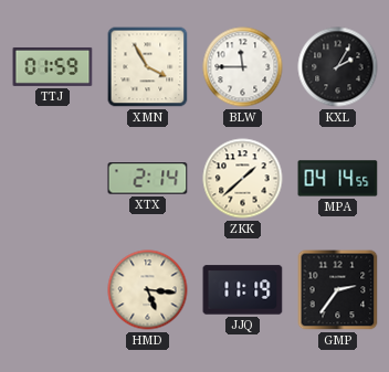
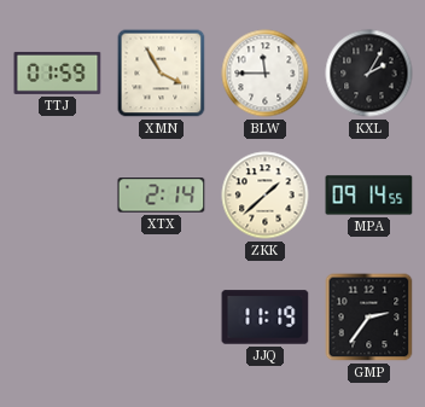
MPA: 04:14 -> 09:14
HMD: 5:16 -> none
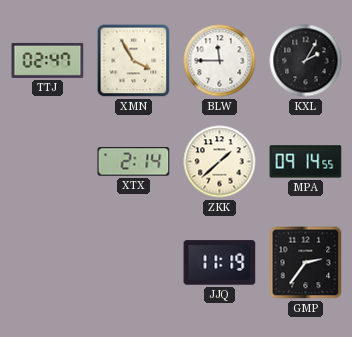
TTJ: 01:59 -> 02:47
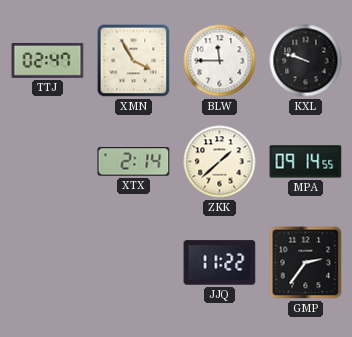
KXL: 2:05 -> 9:48
JJQ: 11:19 -> 11:22
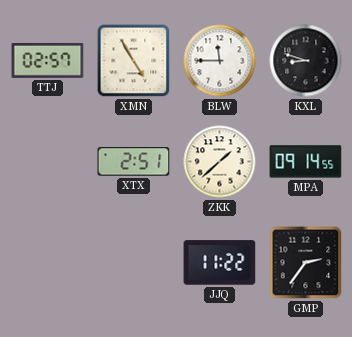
TTJ: 02:47 -> 02:57
XMN: 3:55 -> 4:55
KXL: 9:48 -> 8:48
XTX: 2:14 -> 2:51
